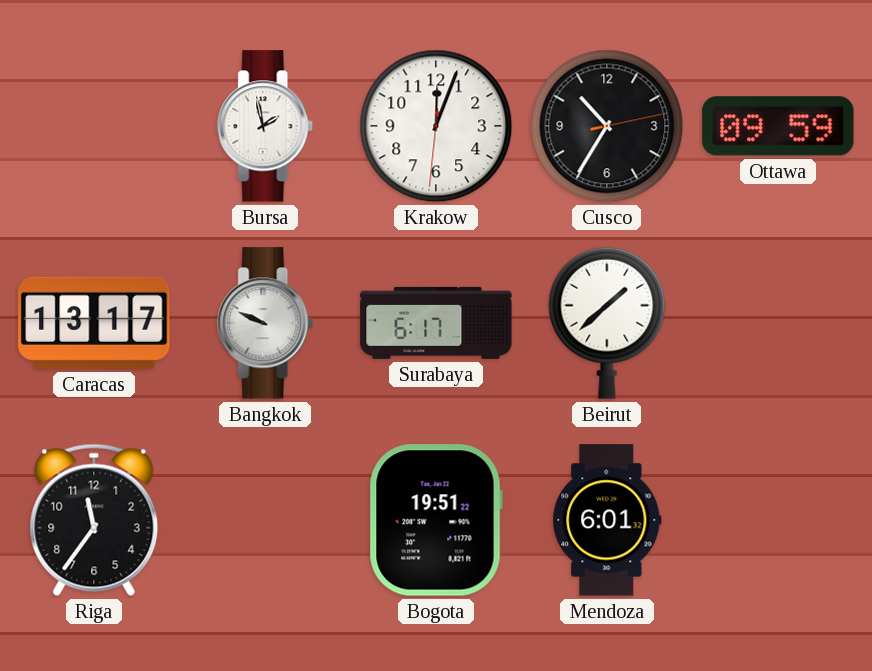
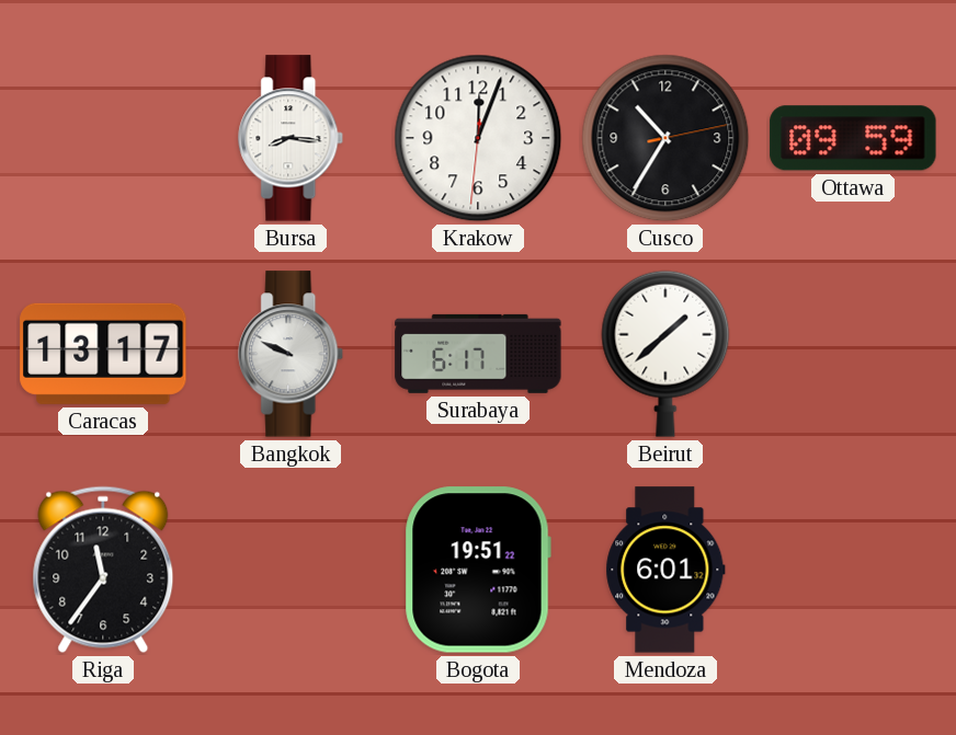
Bursa: 1:58 -> 8:16
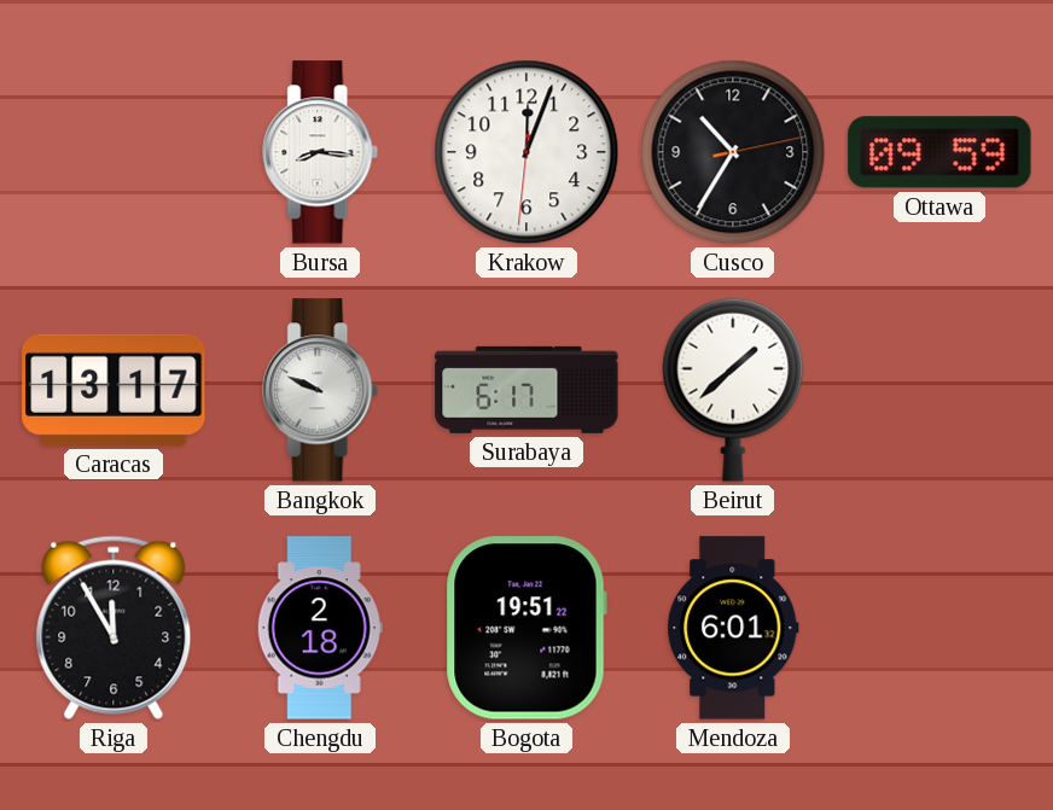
Riga: 11:36 -> 11:55
Chengdu: none -> 2:18
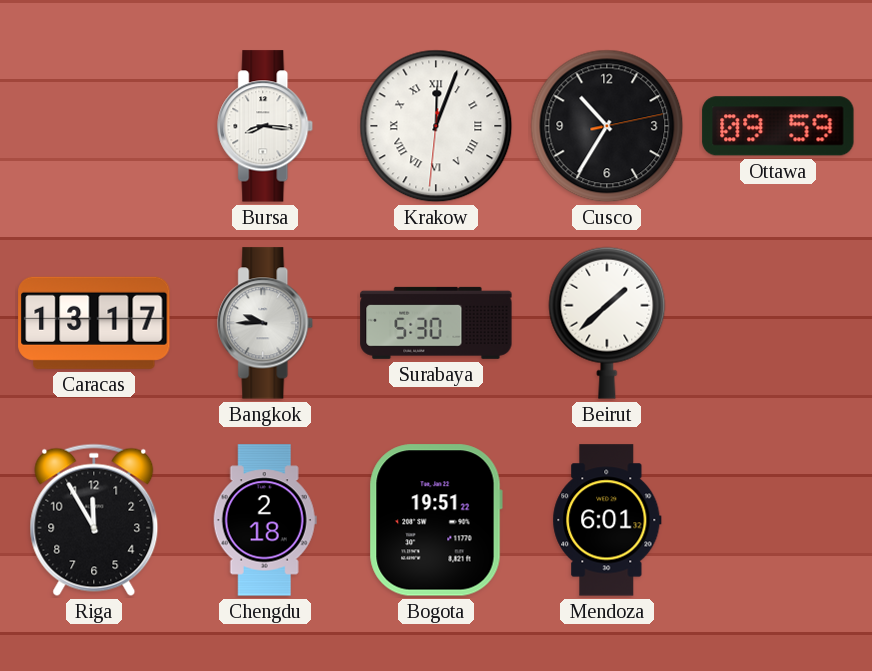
Krakow numerals: Arabic -> Roman
Bangkok: 9:49 -> 9:45
Surabaya: 6:17 -> 5:30
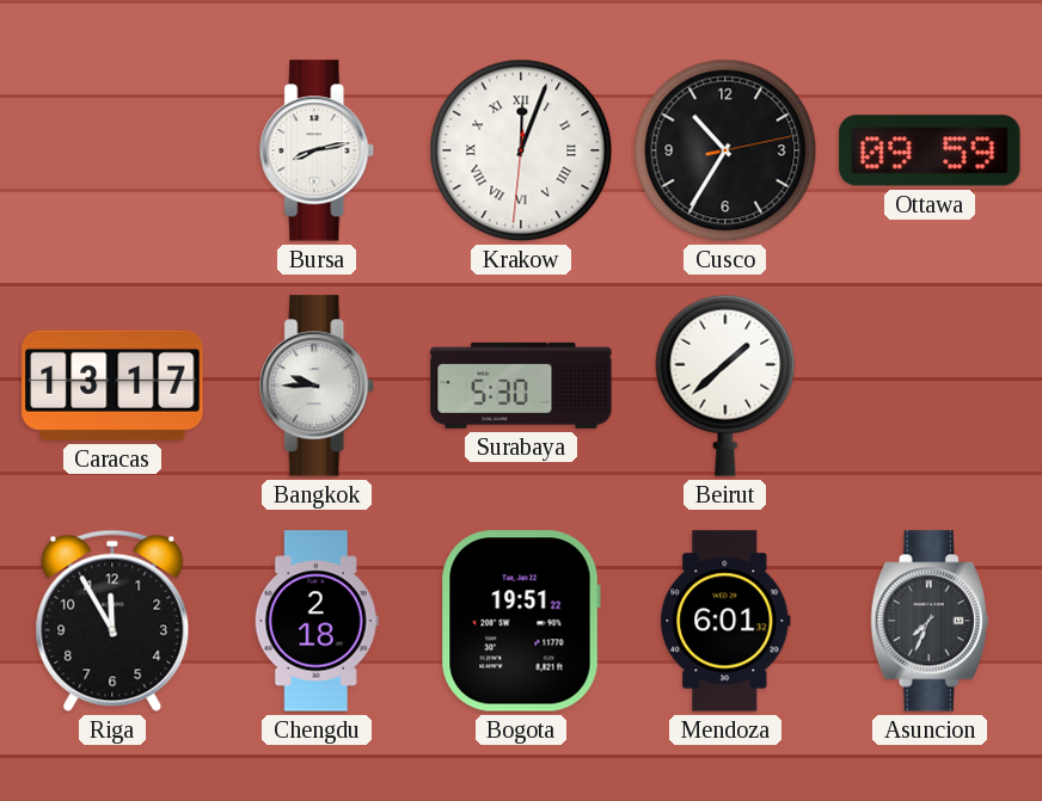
Bursa: 8:16 -> 8:13
Asuncion: none -> 7:34
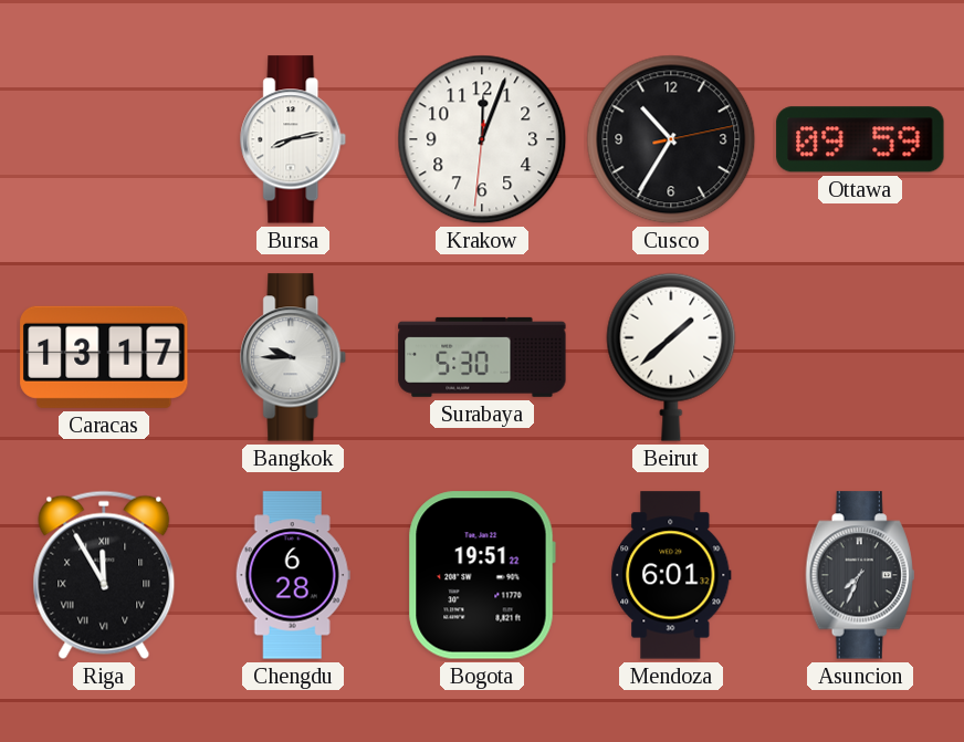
Krakow numerals: Roman -> Arabic
Riga numerals: Arabic -> Roman
Chengdu: 2:18 -> 6:28
